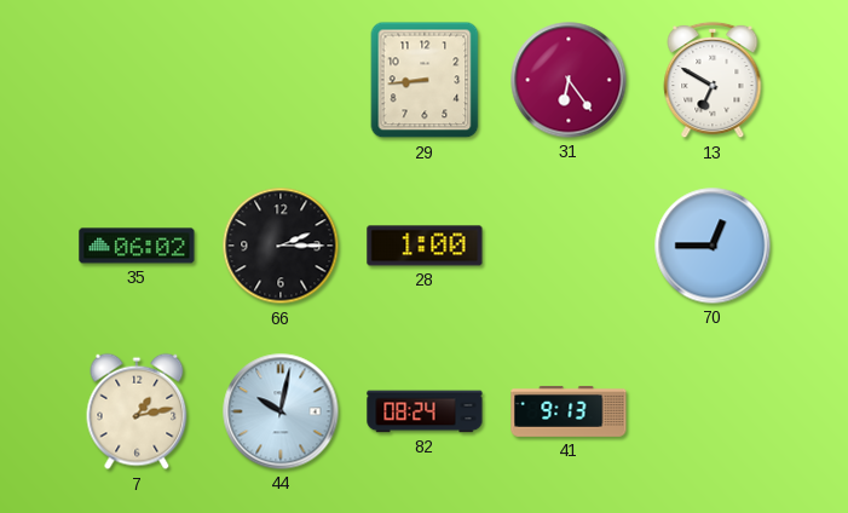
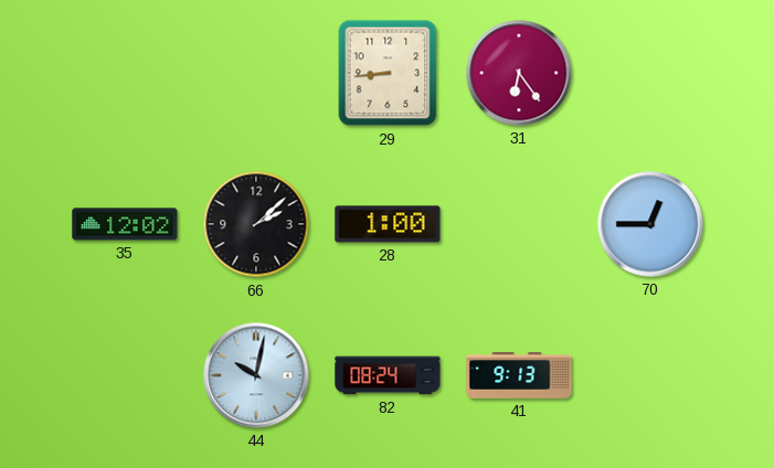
13: 6:50 -> none
35: 06:02 -> 12:02
66: 2:15 -> 2:08
7: 1:13 -> none
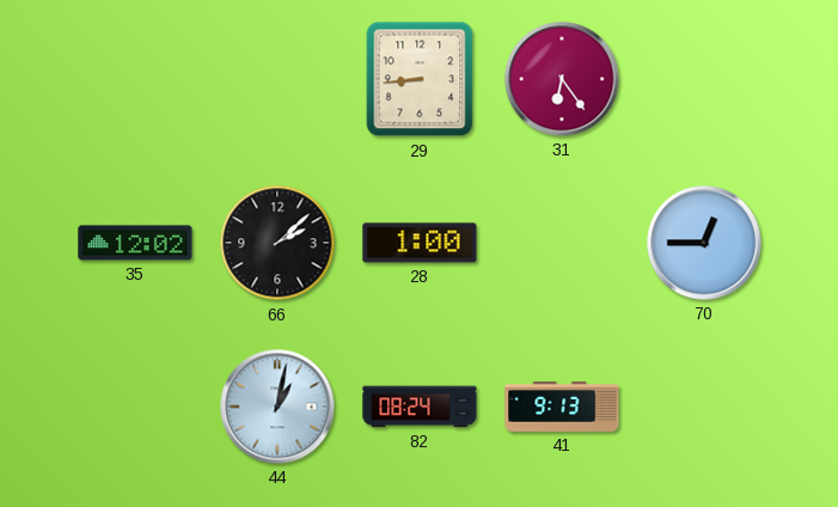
44: 10:02 -> 1:02
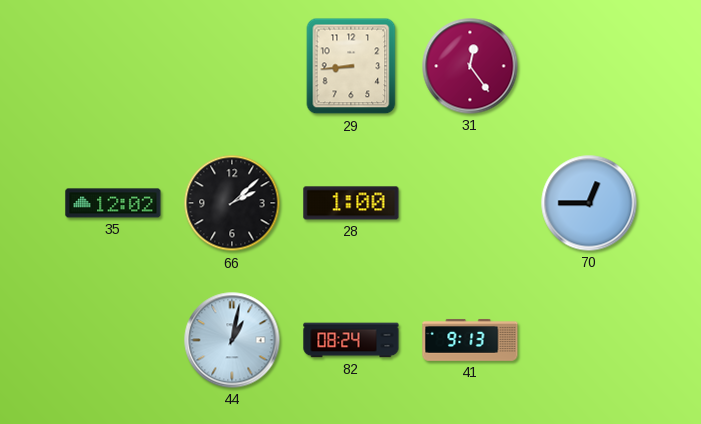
31: 6:24 -> 12:24
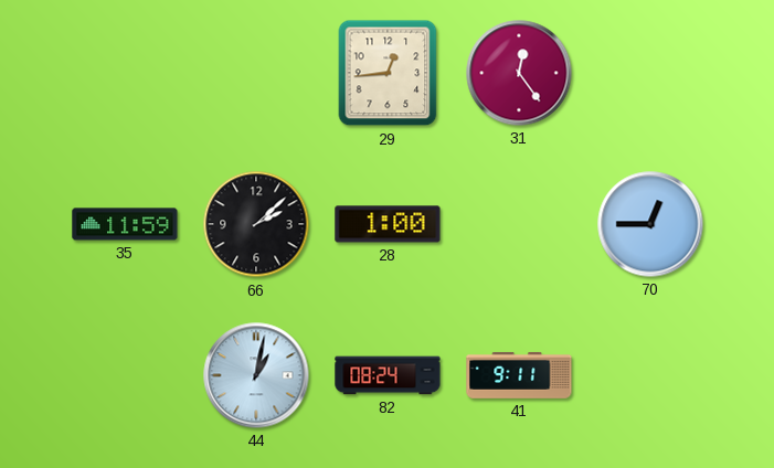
29: 8:44 -> 12:44
35: 12:02 -> 11:59
41: 9:13 -> 9:11
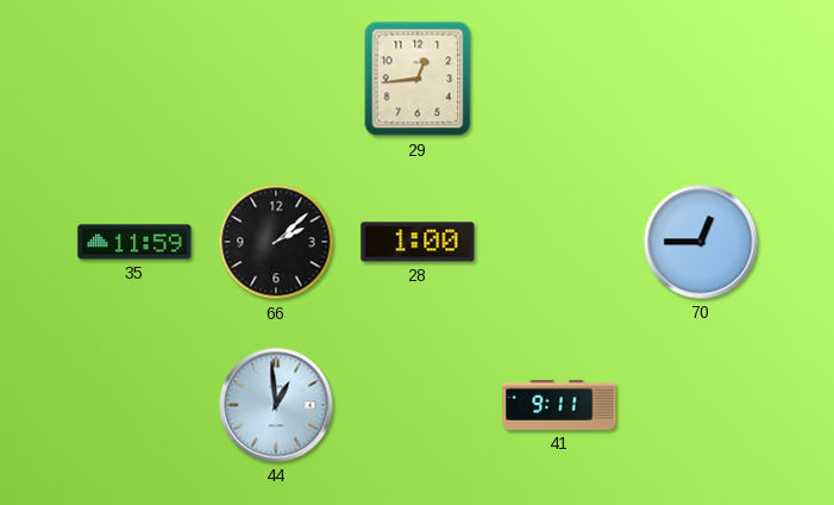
31: 12:24 -> none
44: 1:02 -> 12:59
82: 08:24 -> none
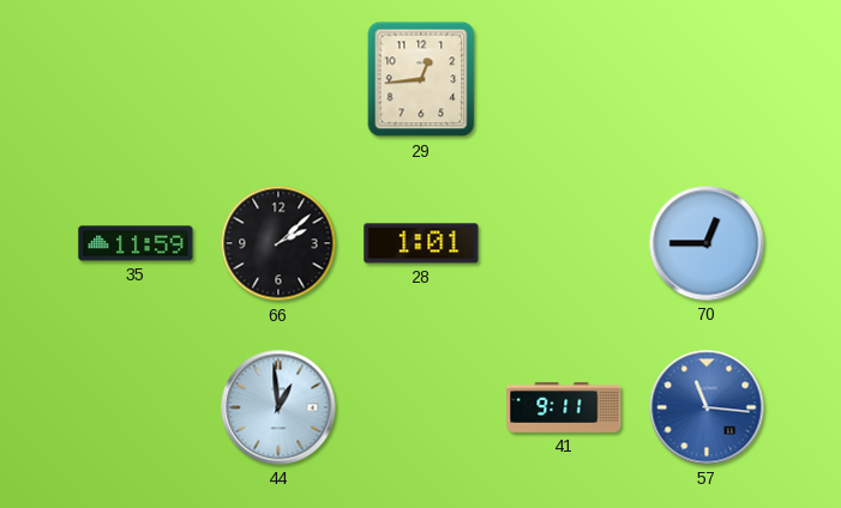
28: 1:00 -> 1:01
57: none -> 11:16
